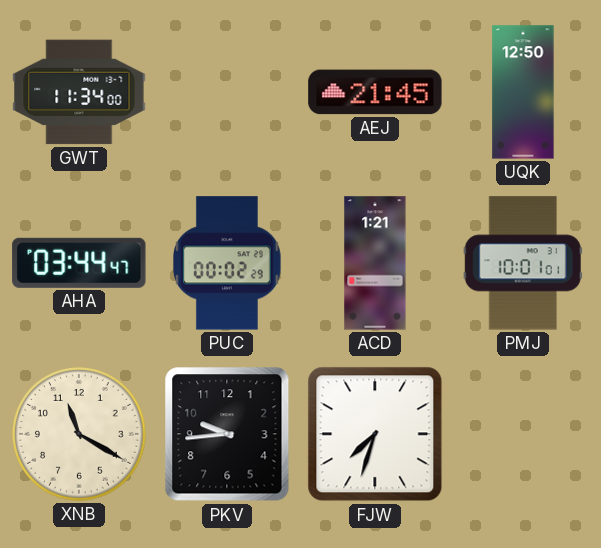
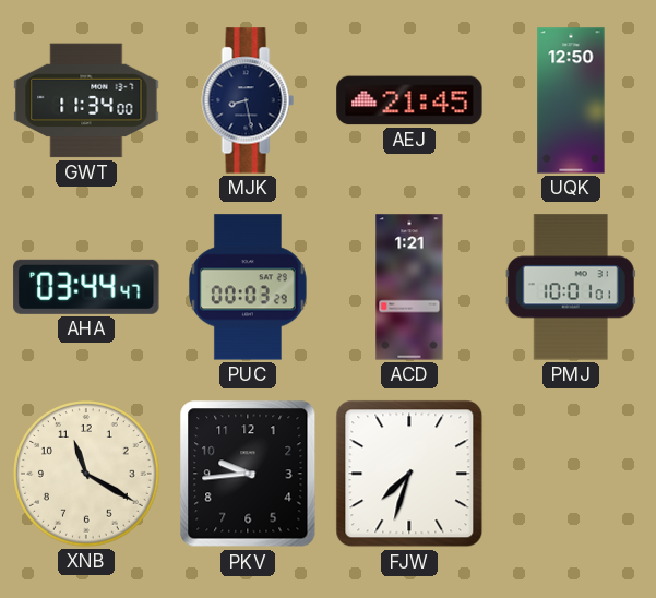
MJK: none -> 8:28
PUC: 00:02 -> 00:03
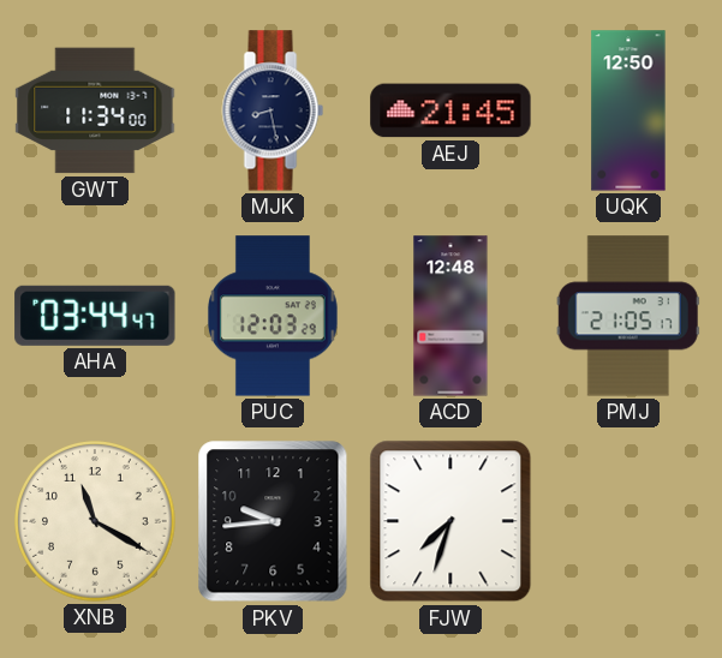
PUC: 00:03 -> 12:03
ACD: 1:21 -> 12:48
PMJ: 10:01 -> 21:05
